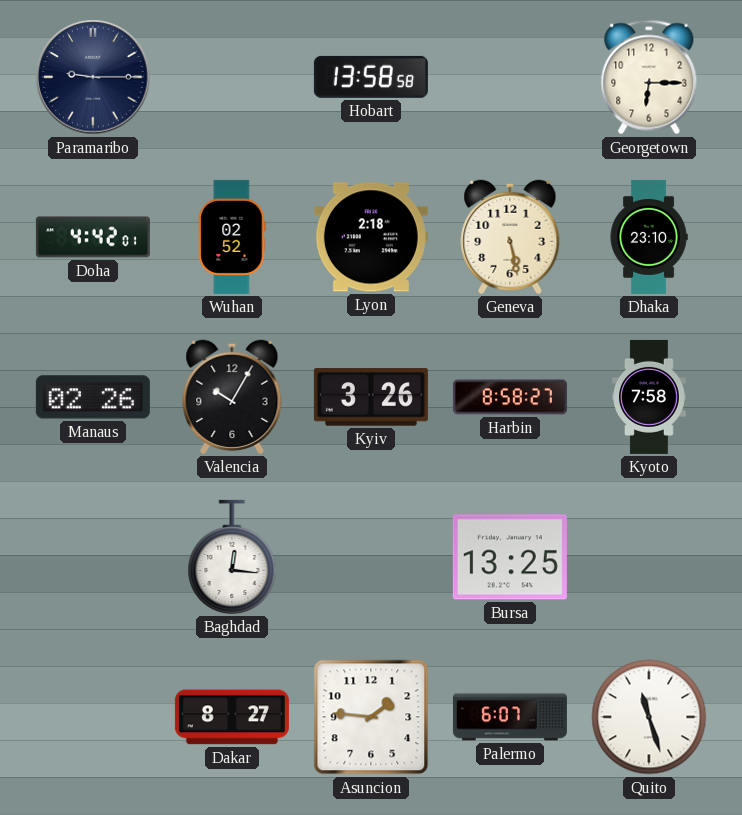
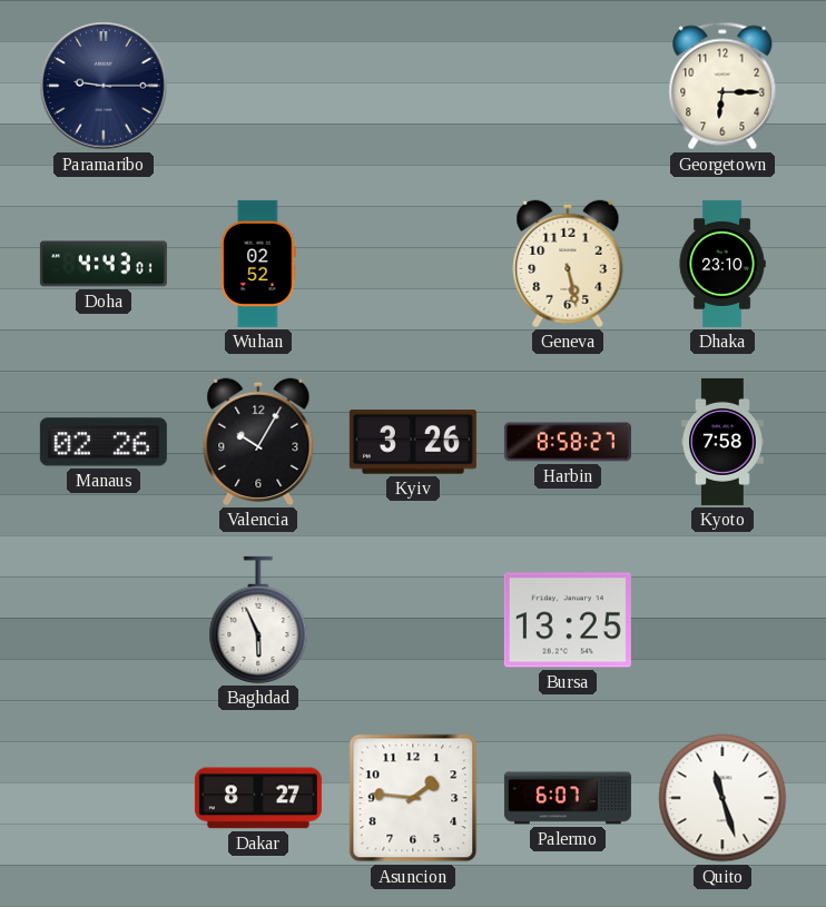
Hobart: 13:58 -> none
Doha: 4:42 -> 4:43
Lyon: 2:18 -> none
Baghdad: 12:16 -> 5:56
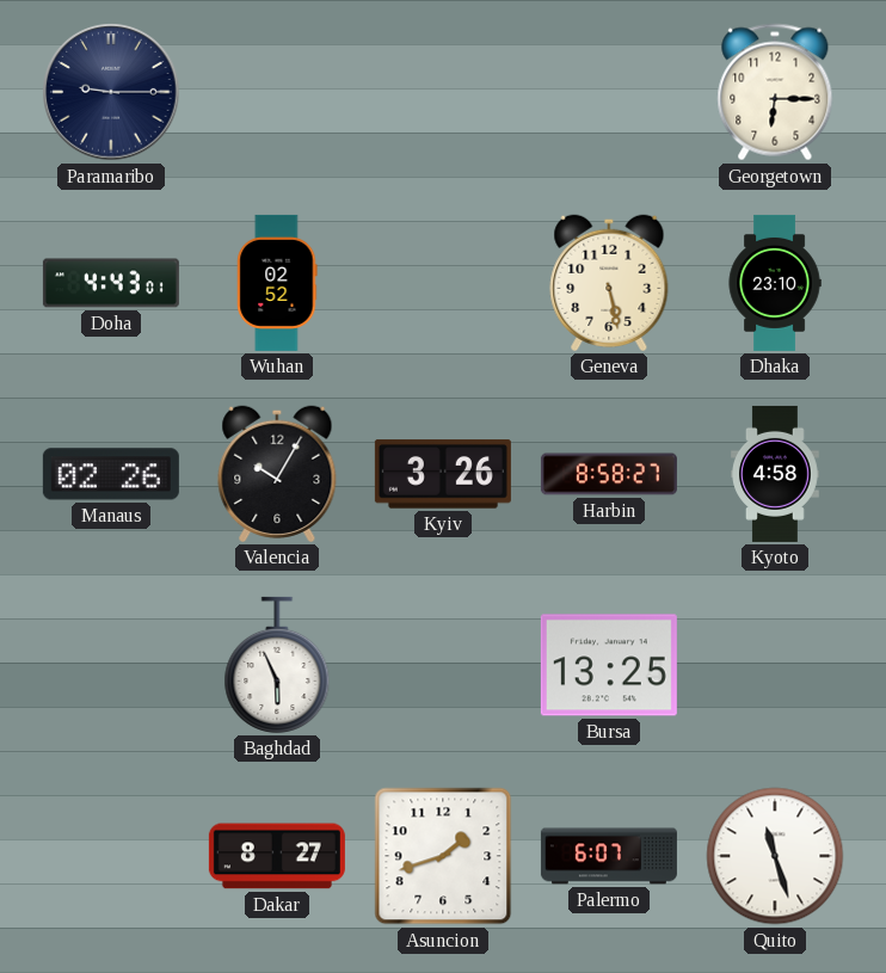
Kyoto: 7:58 -> 4:58
Asuncion: 1:46 -> 1:42
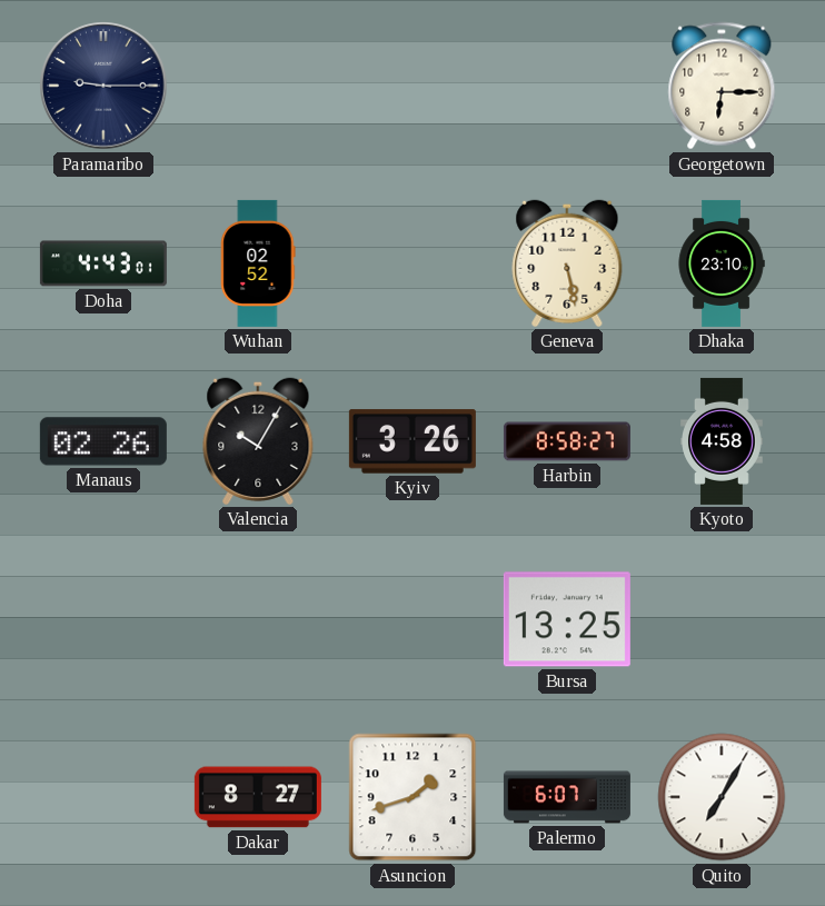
Baghdad: 5:56 -> none
Quito: 11:27 -> 7:05
